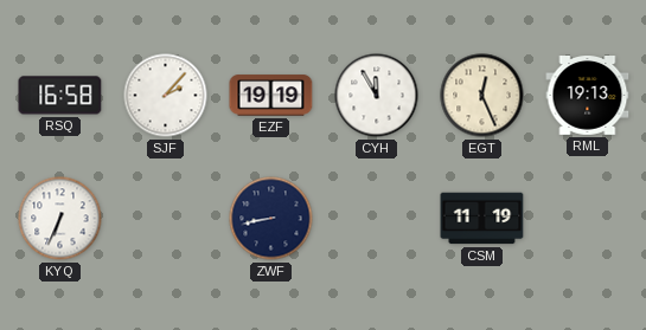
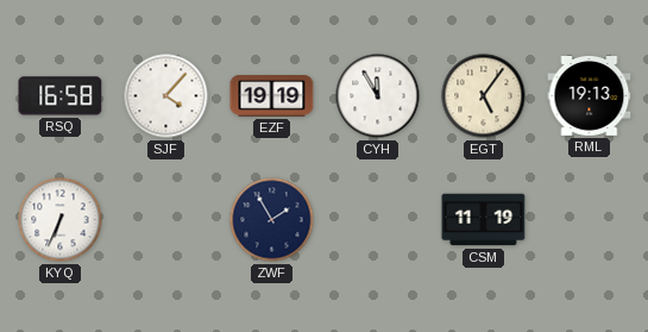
SJF: 2:07 -> 4:07
EGT: 12:26 -> 5:06
ZWF: 8:43 -> 1:55
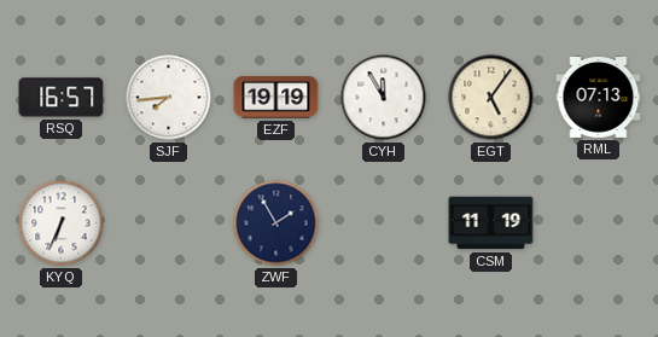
RSQ: 16:58 -> 16:57
SJF: 4:07 -> 7:44
RML: 19:13 -> 07:13
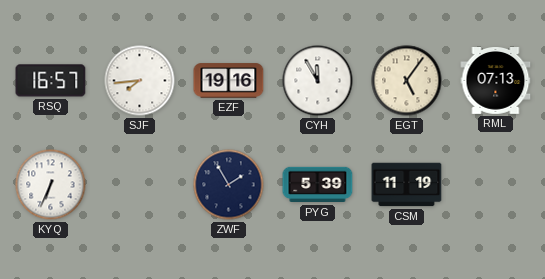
EZF: 19:19 -> 19:16
PYG: none -> 5:39
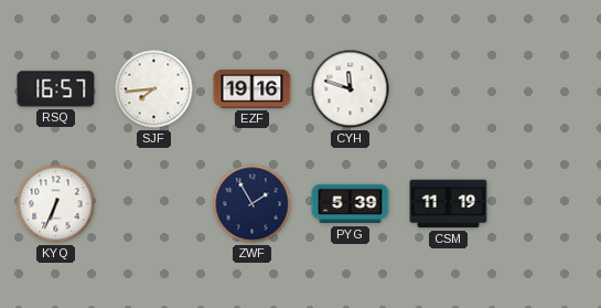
CYH: 11:55 -> 11:48
EGT: 5:06 -> none
RML: 07:13 -> none
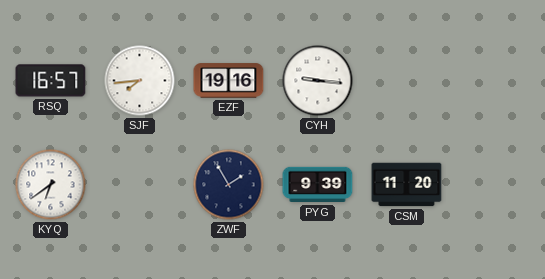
CYH: 11:48 -> 9:16
KYQ: 6:34 -> 6:39
PYG: 5:39 -> 9:39
CSM: 11:19 -> 11:20
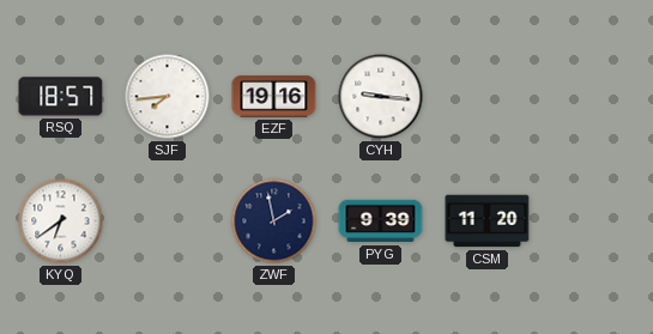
RSQ: 16:57 -> 18:57
ZWF: 1:55 -> 1:58
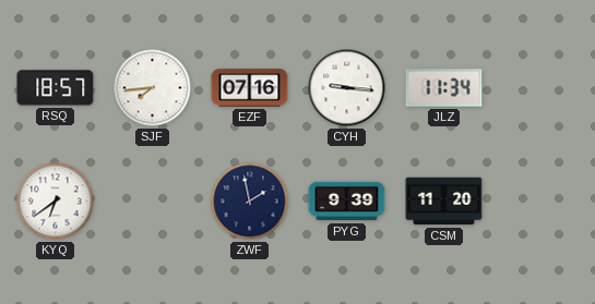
EZF: 19:16 -> 07:16
JLZ: none -> 11:34
